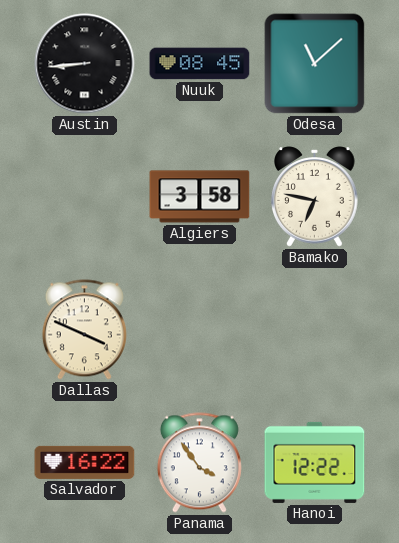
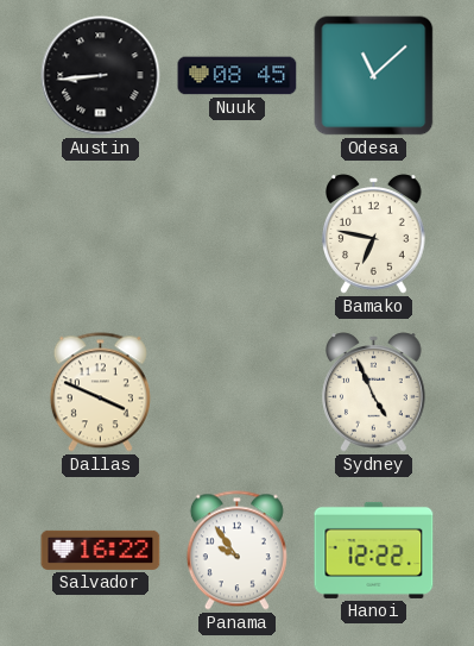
Algiers: 3:58 -> none
Sydney: none -> 4:56
Panama: 3:54 -> 9:54
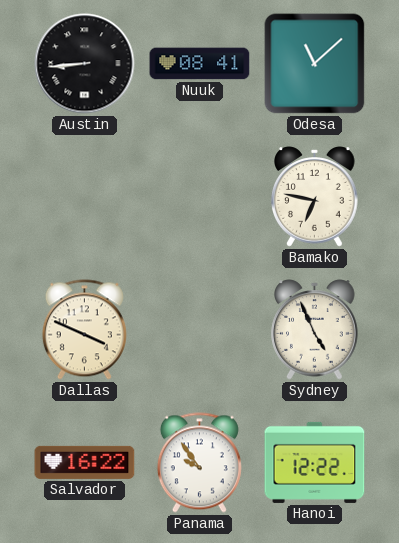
Nuuk: 08:45 -> 08:41
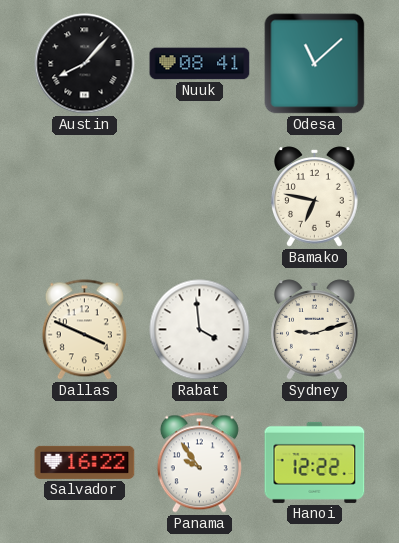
Austin: 8:44 -> 8:07
Rabat: none -> 3:59
Sydney: 4:56 -> 9:12
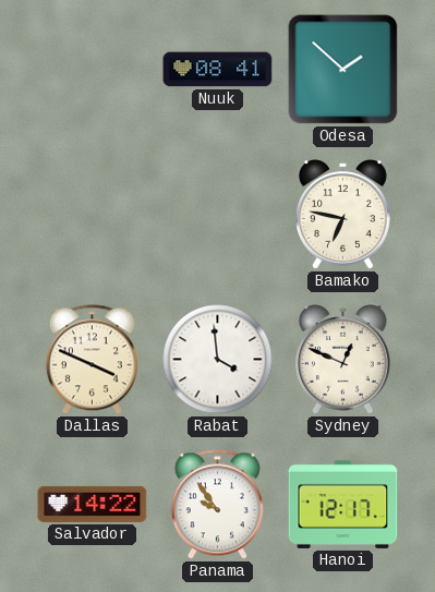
Austin: 8:07 -> none
Odesa: 11:08 -> 1:52
Sydney: 9:12 -> 12:49
Salvador: 16:22 -> 14:22
Hanoi: 12:22 -> 12:17
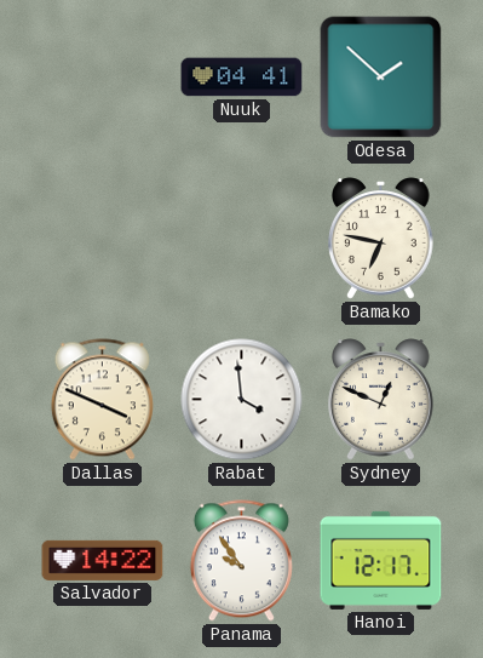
Nuuk: 08:41 -> 04:41
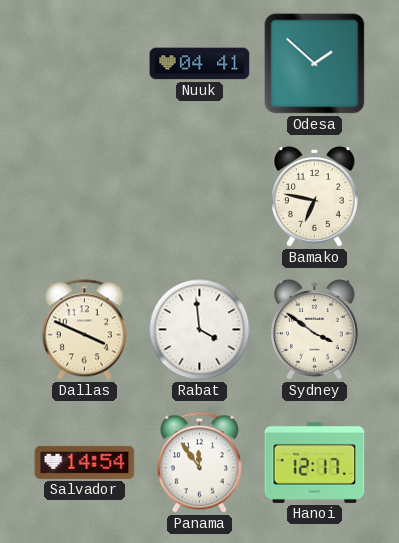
Sydney: 12:49 -> 3:51
Salvador: 14:22 -> 14:54
Panama: 9:54 -> 11:54
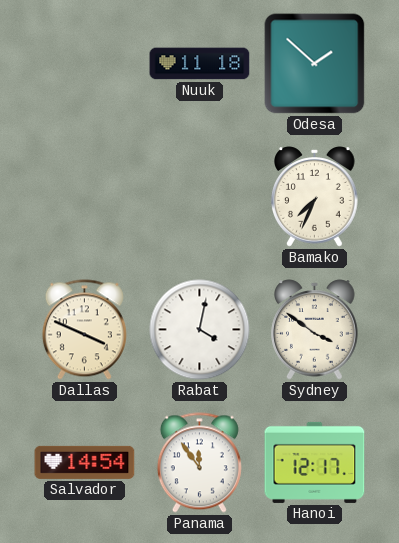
Nuuk: 04:41 -> 11:18
Bamako: 6:47 -> 7:34
Rabat: 3:59 -> 4:02
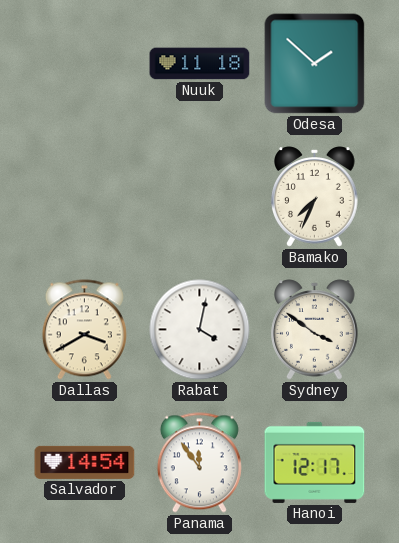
Dallas: 3:49 -> 3:40
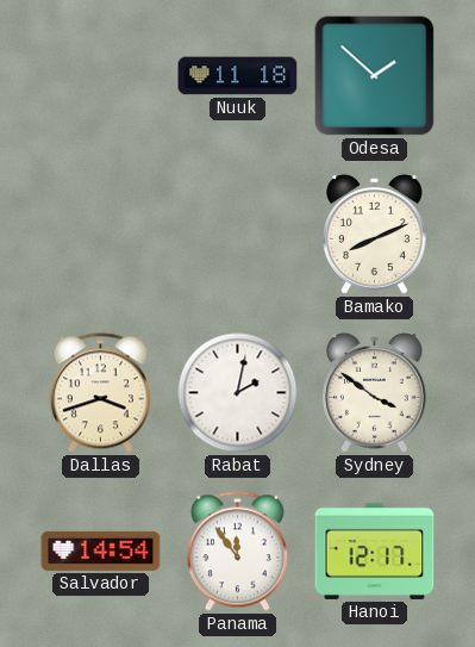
Bamako: 7:34 -> 8:11
Dallas: 3:40 -> 3:42
Rabat: 4:02 -> 2:02
